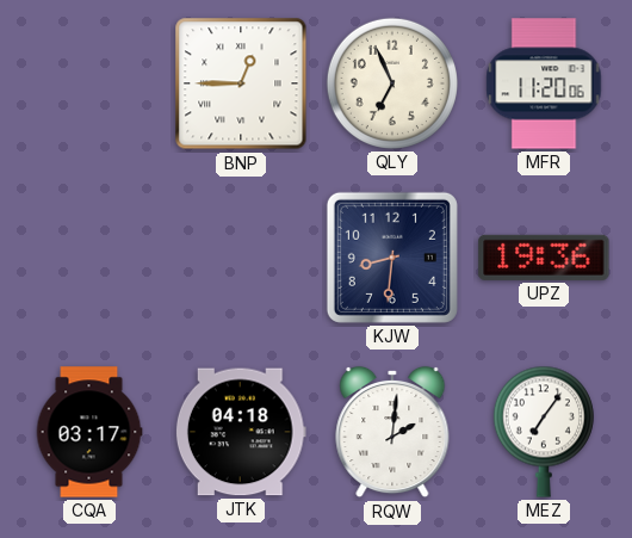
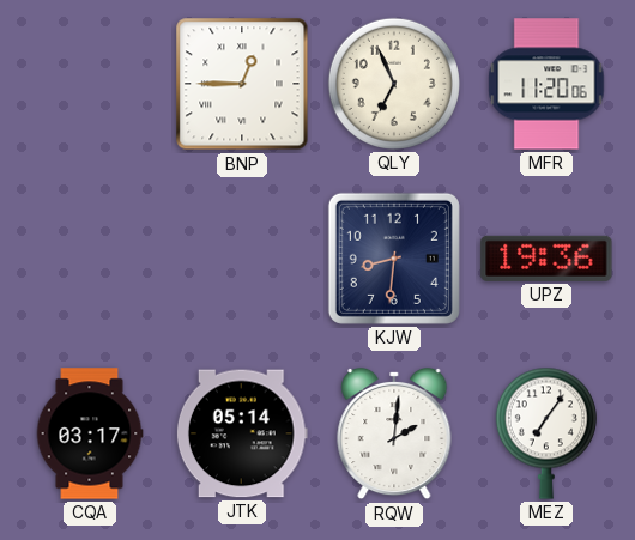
JTK: 04:18 -> 05:14
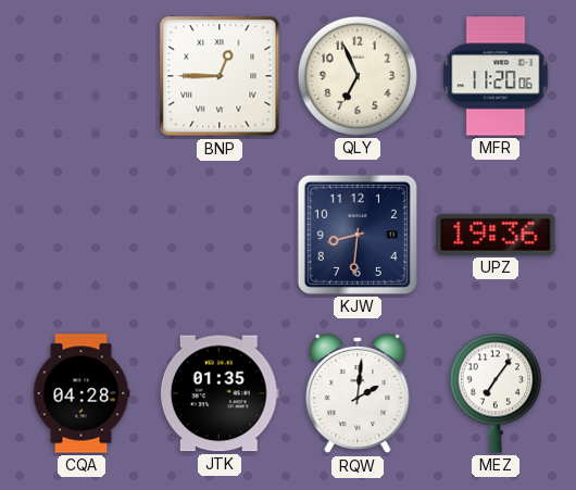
CQA: 03:17 -> 04:28
JTK: 05:14 -> 01:35
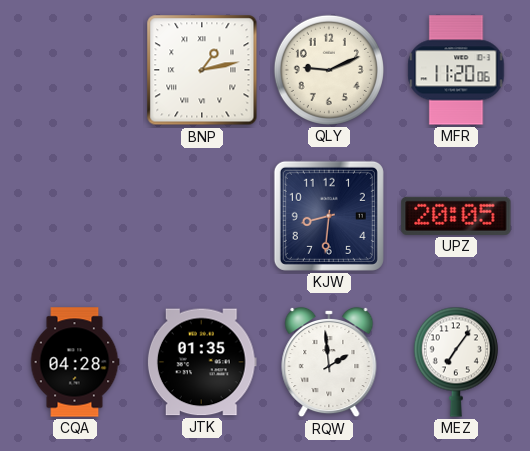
BNP: 12:45 -> 1:13
QLY: 6:56 -> 9:11
UPZ: 19:36 -> 20:05
RQW: 2:01 -> 1:59
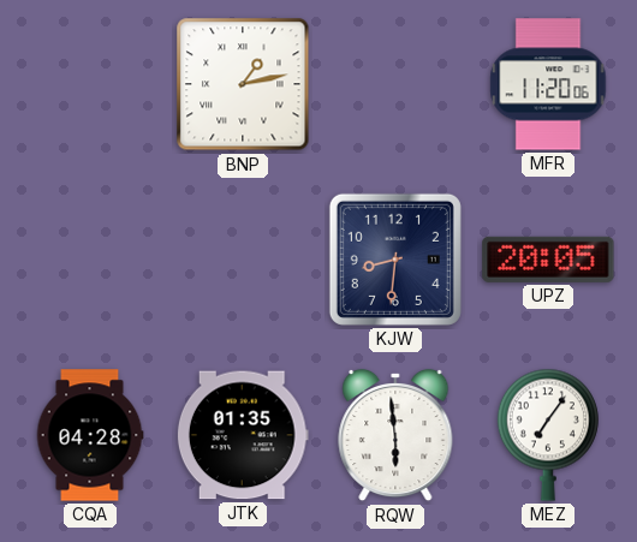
QLY: 9:11 -> none
RQW: 1:59 -> 5:59
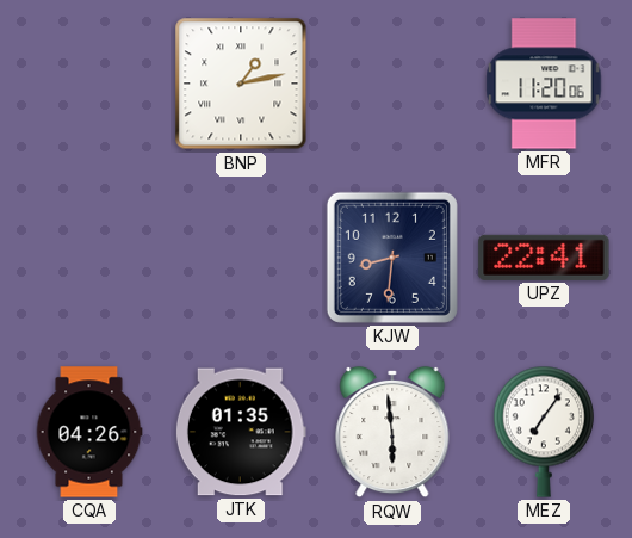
UPZ: 20:05 -> 22:41
CQA: 04:28 -> 04:26
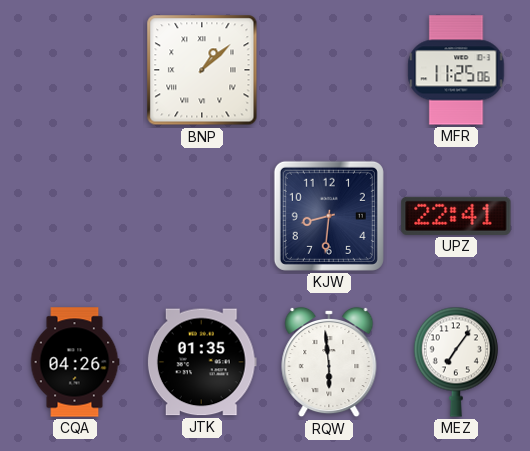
BNP: 1:13 -> 1:08
MFR: 11:20 -> 11:25
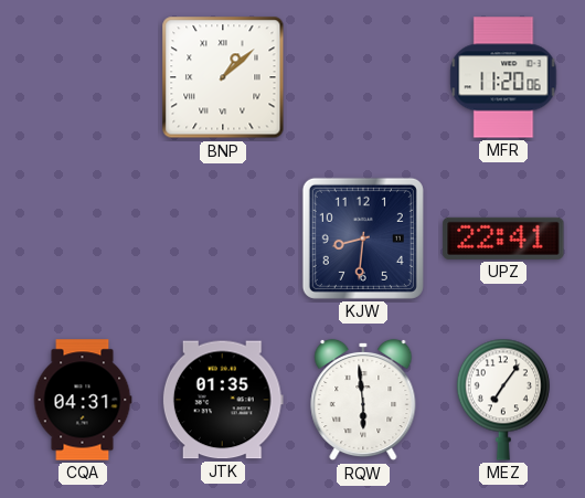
MFR: 11:25 -> 11:20
CQA: 04:26 -> 04:31
